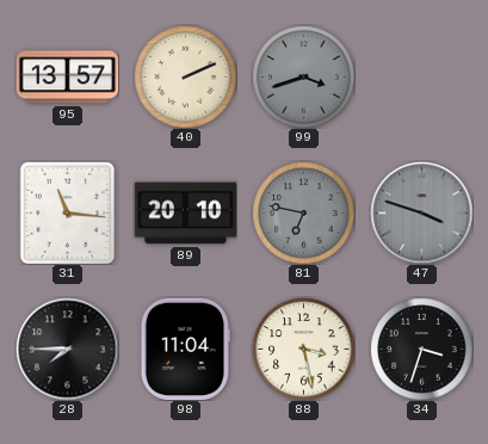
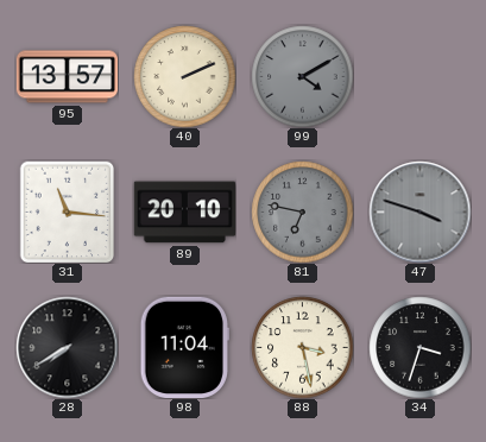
99: 3:42 -> 4:10
28: 7:45 -> 7:40
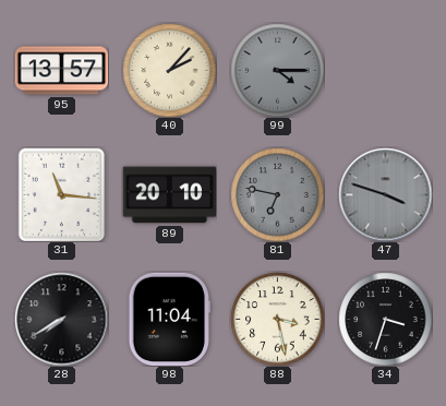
40: 2:11 -> 2:07
99: 4:10 -> 4:15
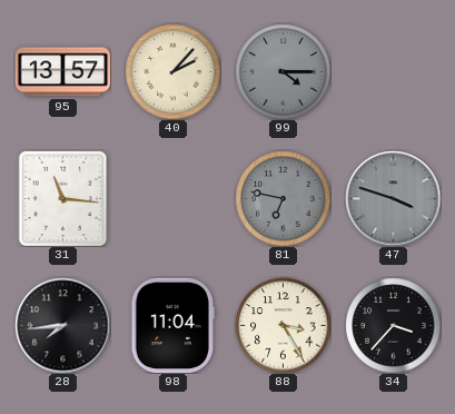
89: 20:10 -> none
28: 7:40 -> 7:44
88: 3:28 -> 3:25
34: 3:33 -> 3:37
